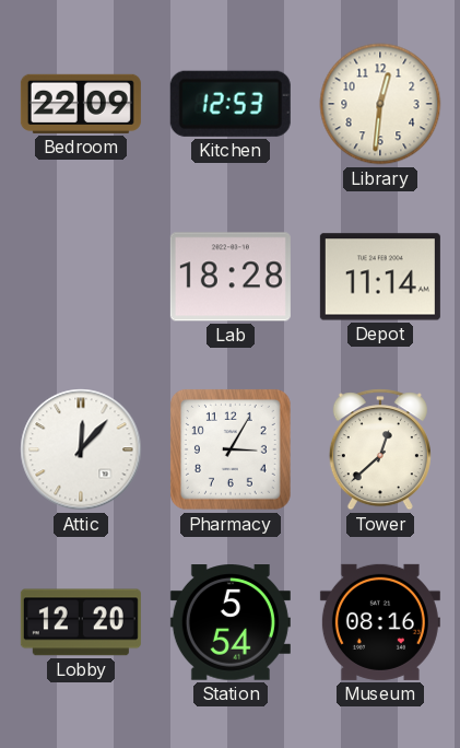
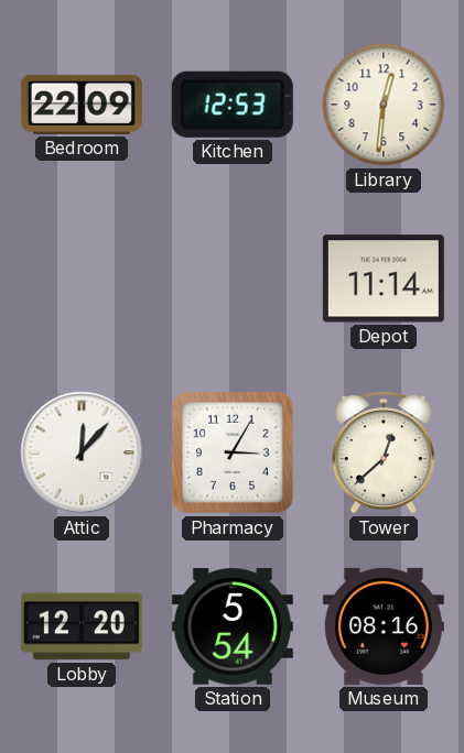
Lab: 18:28 -> none
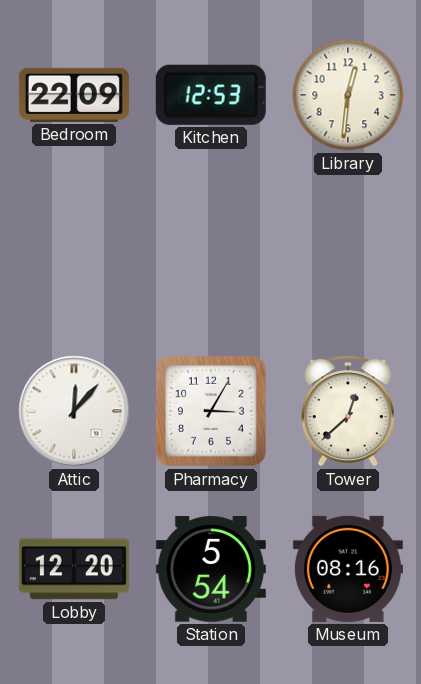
Depot: 11:14 -> none
